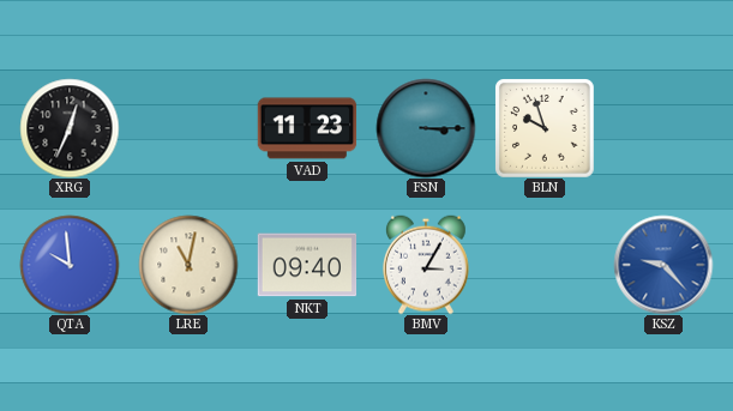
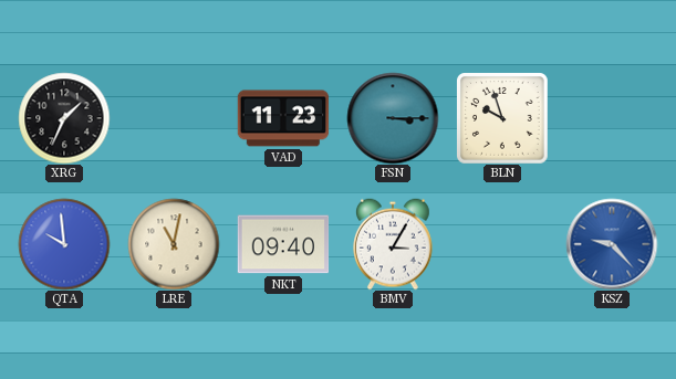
XRG: 12:34 -> 1:34
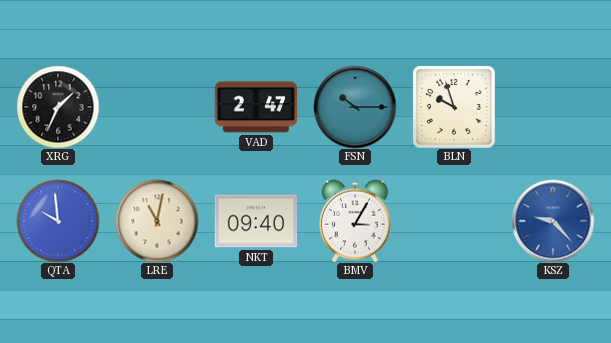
VAD: 11:23 -> 2:47
FSN: 3:15 -> 10:15
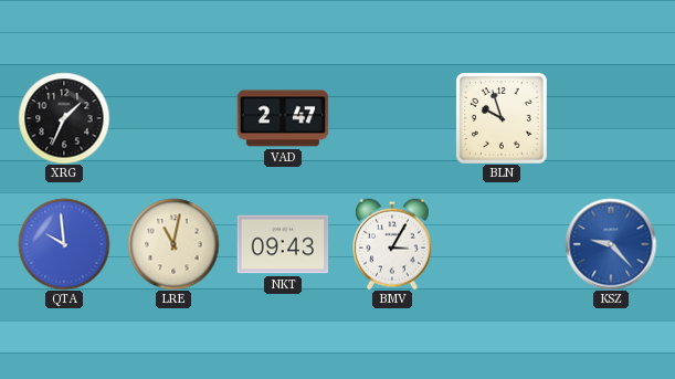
FSN: 10:15 -> none
NKT: 09:40 -> 09:43
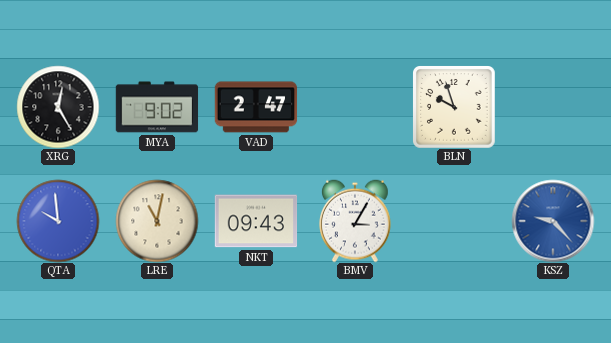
XRG: 1:34 -> 12:25
MYA: none -> 9:02
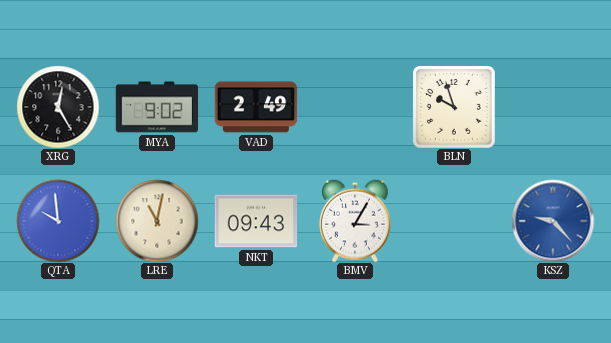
VAD: 2:47 -> 2:49
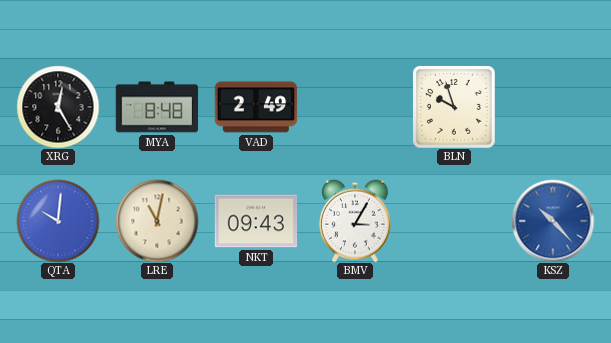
MYA: 9:02 -> 8:48
QTA: 9:59 -> 10:01
KSZ: 9:23 -> 10:23
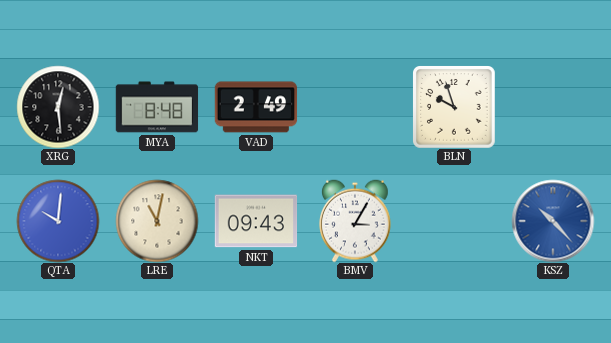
XRG: 12:25 -> 12:29
